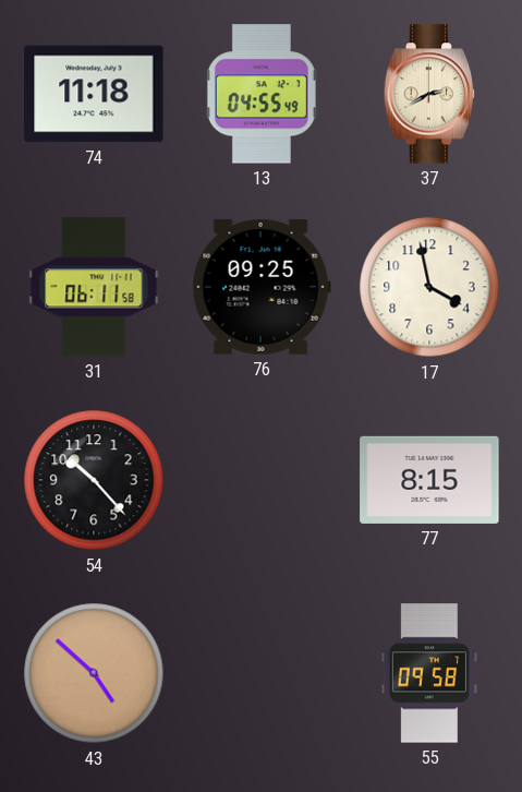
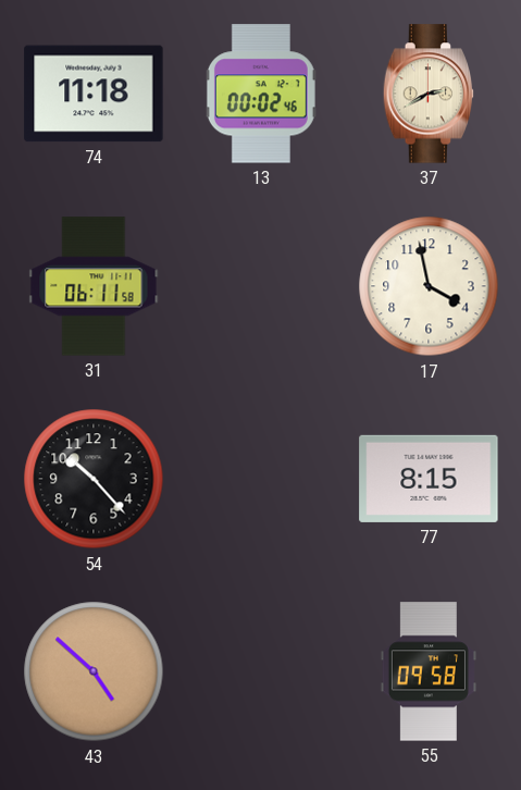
13: 04:55 -> 00:02
76: 09:25 -> none
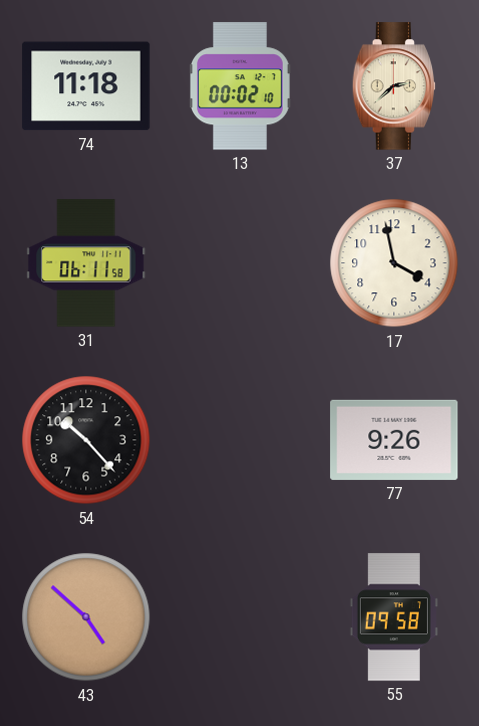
13: 00:02:46 -> 00:02:10
37: 2:40 -> 2:38
77: 8:15 -> 9:26
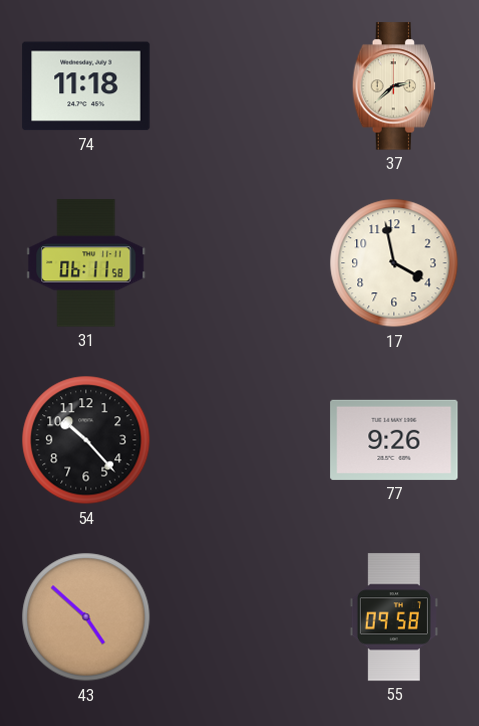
13: 00:02 -> none
